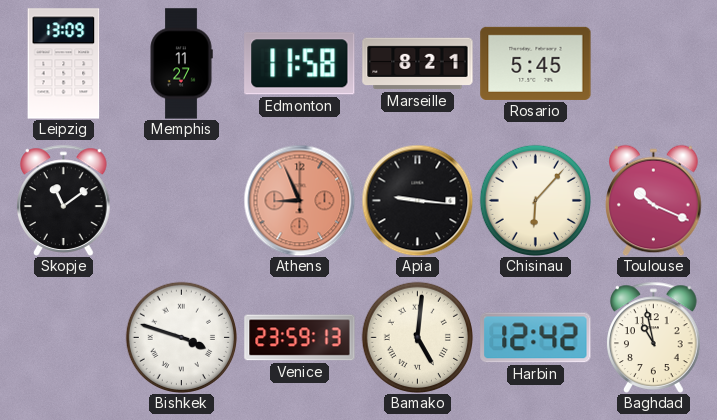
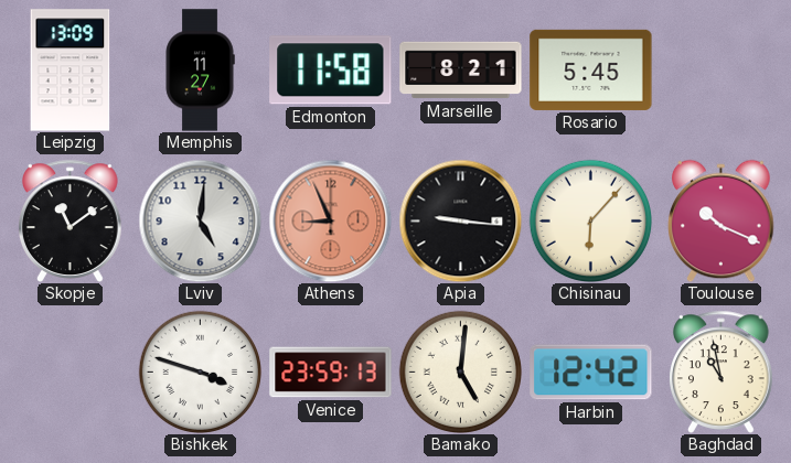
Lviv: none -> 5:01
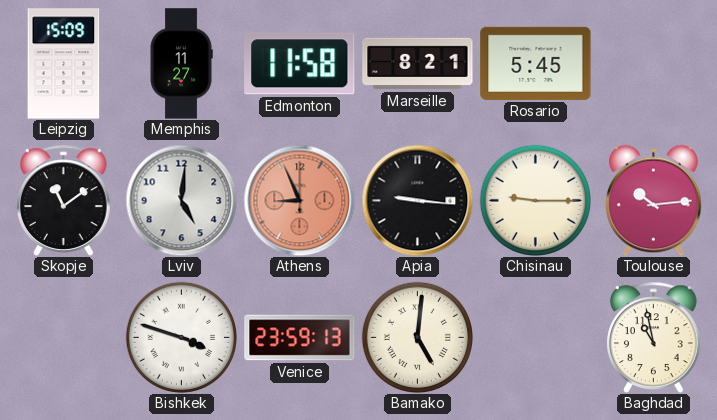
Leipzig: 13:09 -> 15:09
Chisinau: 6:07 -> 9:15
Toulouse: 10:19 -> 10:14
Harbin: 12:42 -> none
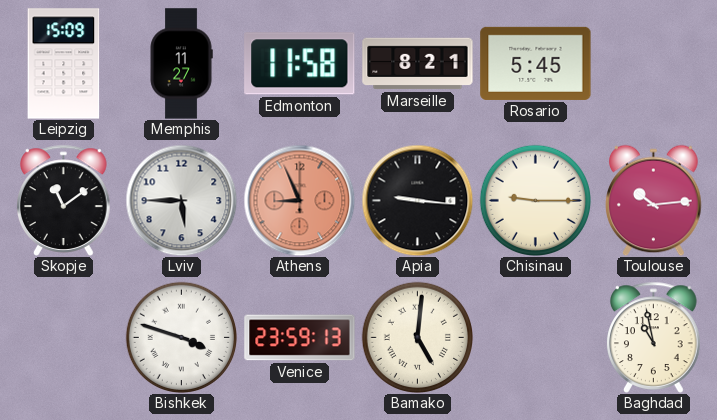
Lviv: 5:01 -> 5:45
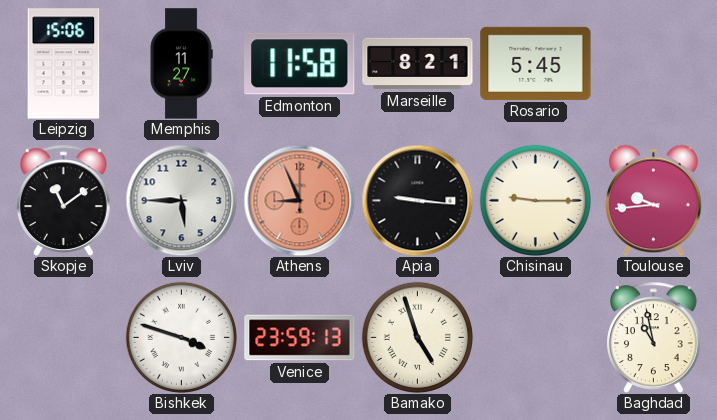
Leipzig: 15:09 -> 15:06
Toulouse: 10:14 -> 9:44
Bamako: 5:01 -> 4:57
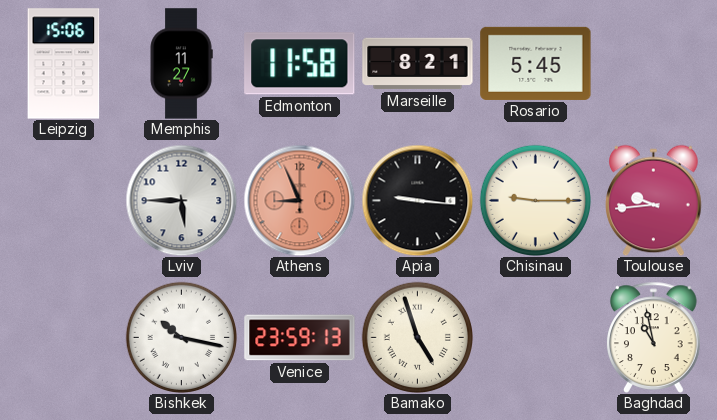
Skopje: 11:09 -> none
Bishkek: 3:48 -> 10:17
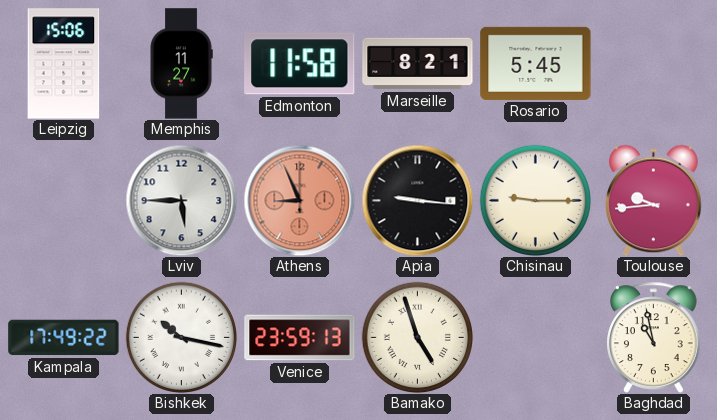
Kampala: none -> 17:49
